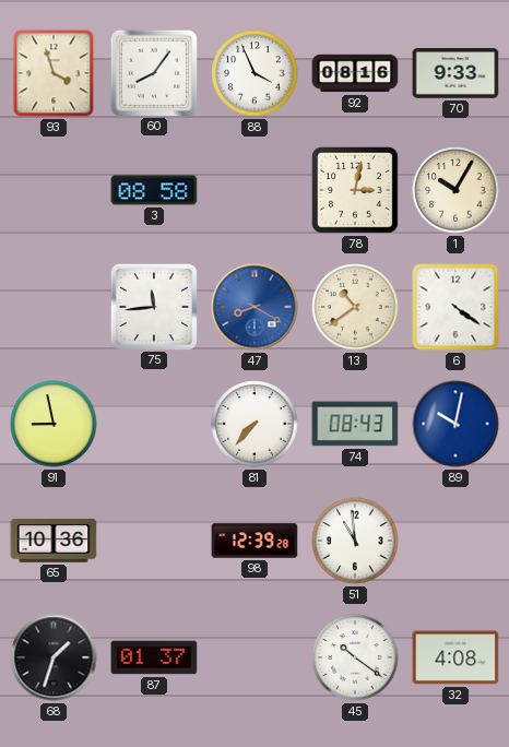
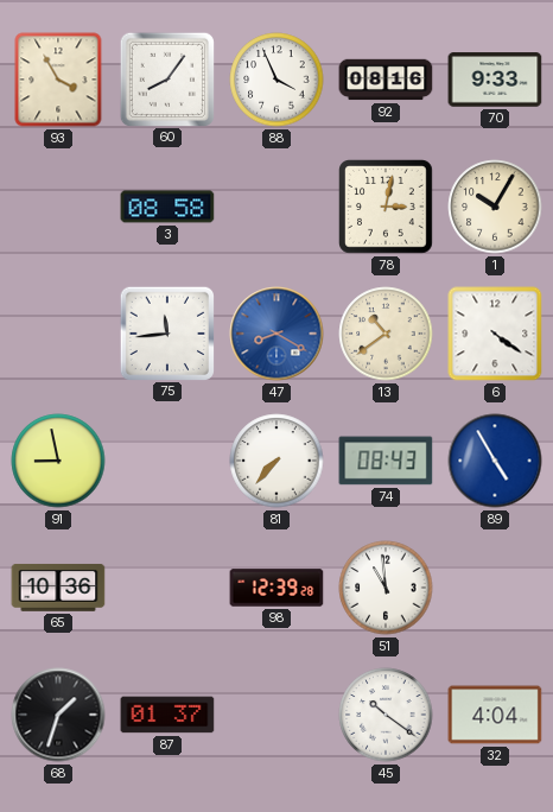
93: 3:57 -> 3:55
89: 10:02 -> 4:55
32: 4:08 -> 4:04
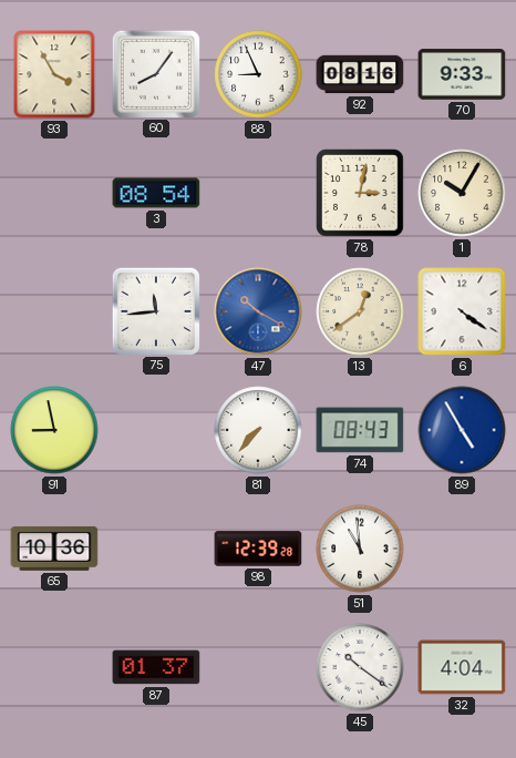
88: 3:56 -> 8:56
3: 08:58 -> 08:54
47: 8:20 -> 10:20
13: 10:39 -> 12:39
68: 1:33 -> none
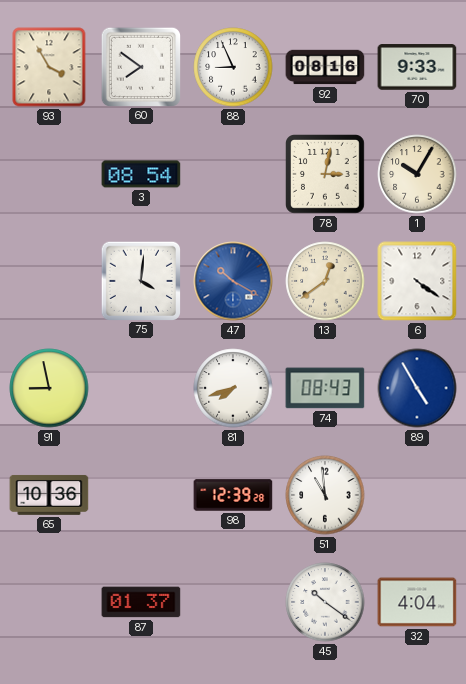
60: 8:06 -> 7:51
75: 11:44 -> 4:01
81: 7:37 -> 7:42
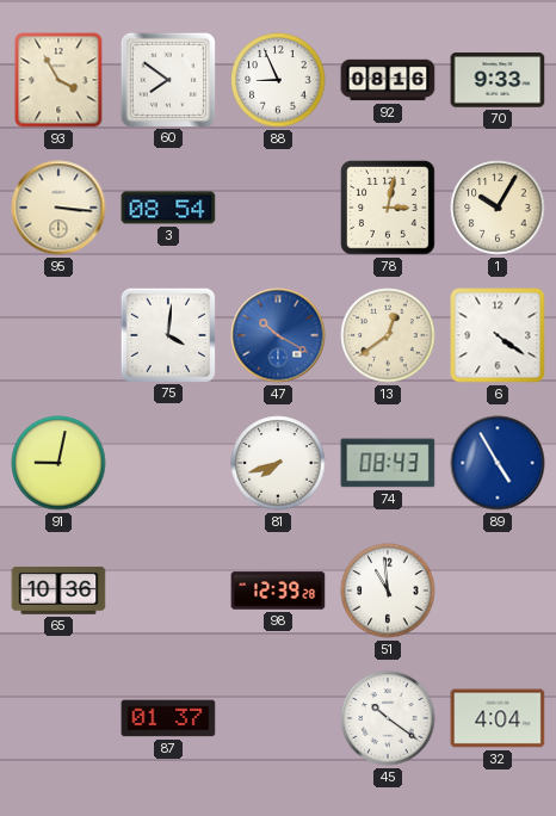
95: none -> 3:16
91: 8:58 -> 9:02
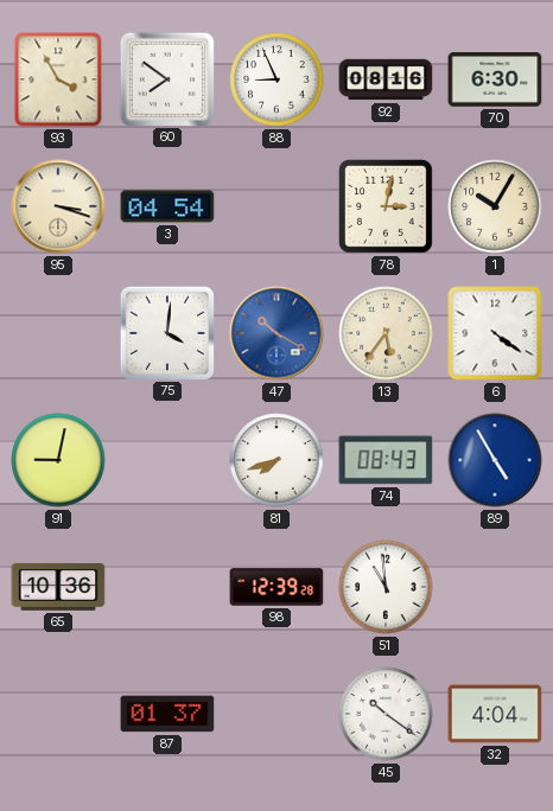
70: 9:33 -> 6:30
95: 3:16 -> 3:18
3: 08:54 -> 04:54
13: 12:39 -> 5:36
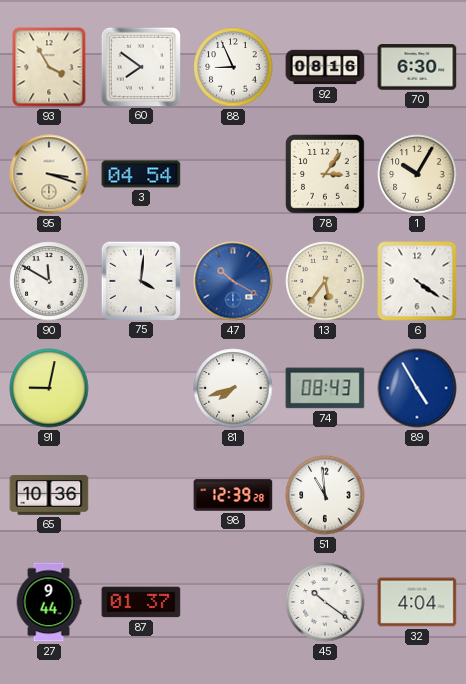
78: 3:02 -> 3:06
90: none -> 11:50
27: none -> 9:44
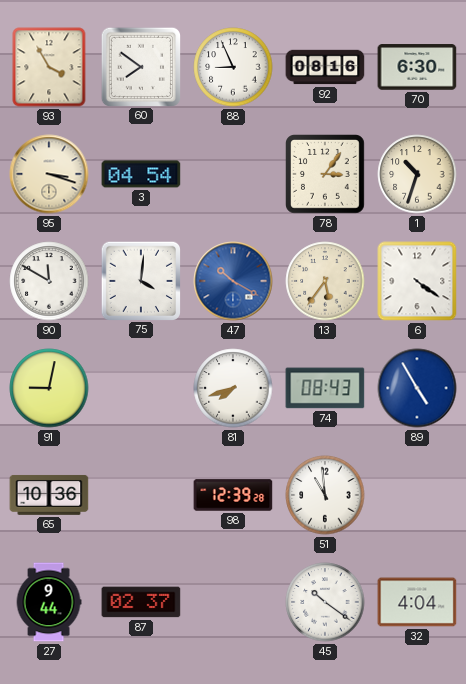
1: 10:05 -> 10:33
87: 01:37 -> 02:37
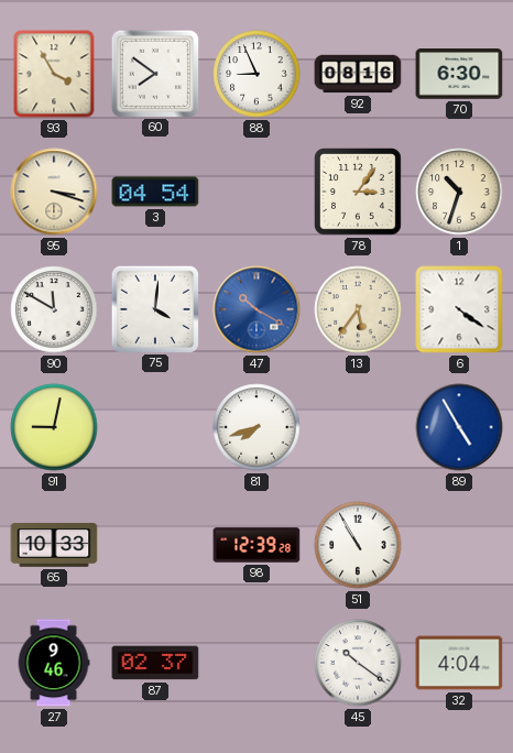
74: 08:43 -> none
65: 10:36 -> 10:33
51: 10:59 -> 10:55
27: 9:44 -> 9:46
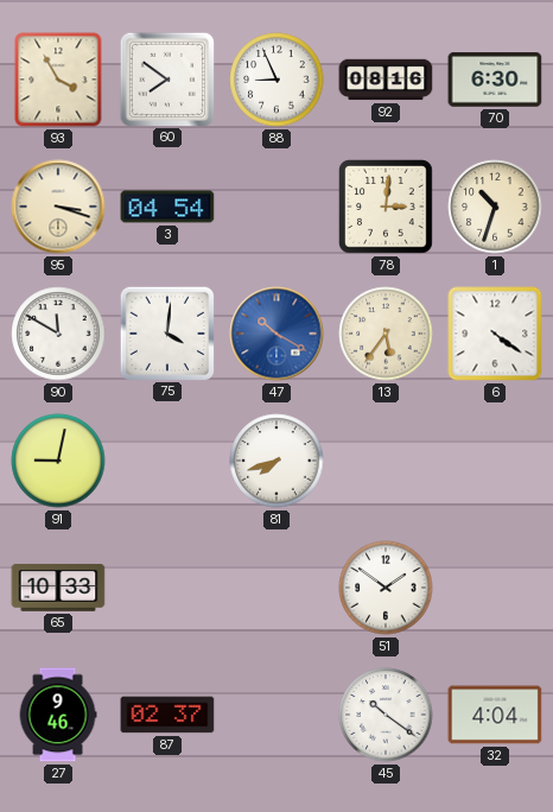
78: 3:06 -> 3:01
89: 4:55 -> none
98: 12:39 -> none
51: 10:55 -> 1:51
